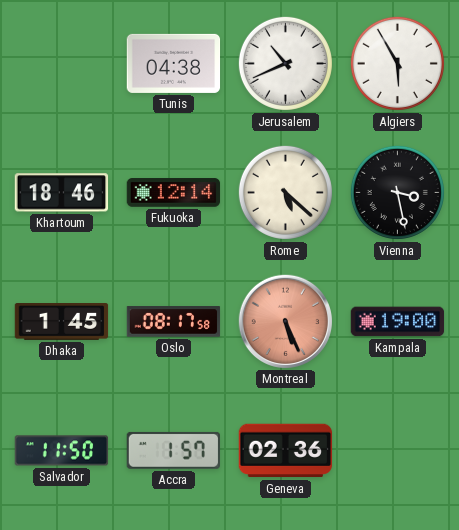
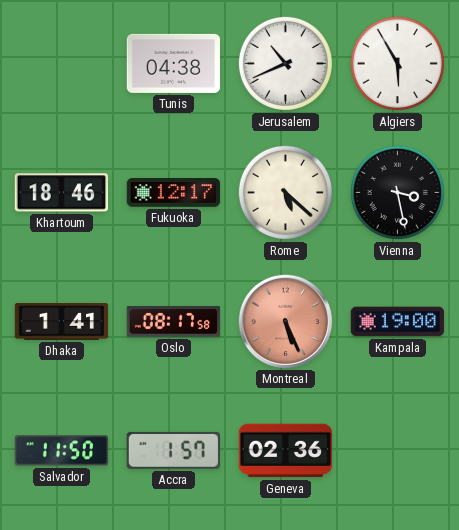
Fukuoka: 12:14 -> 12:17
Dhaka: 1:45 -> 1:41
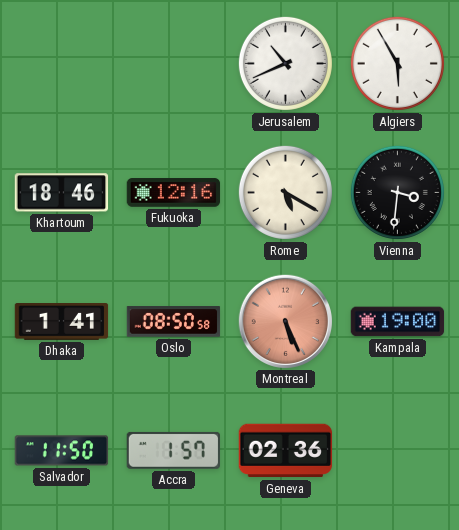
Tunis: 04:38 -> none
Fukuoka: 12:17 -> 12:16
Rome: 5:22 -> 5:20
Vienna: 3:28 -> 3:31
Oslo: 08:17 -> 08:50
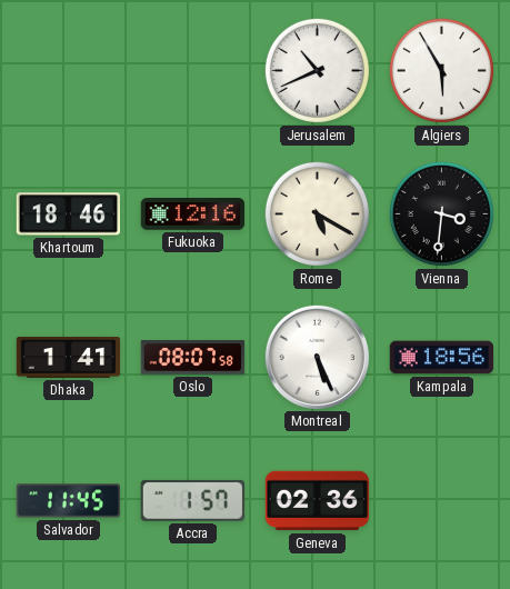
Oslo: 08:50 -> 08:07
Montreal dial: salmon -> white
Kampala: 19:00 -> 18:56
Salvador: 11:50 -> 11:45
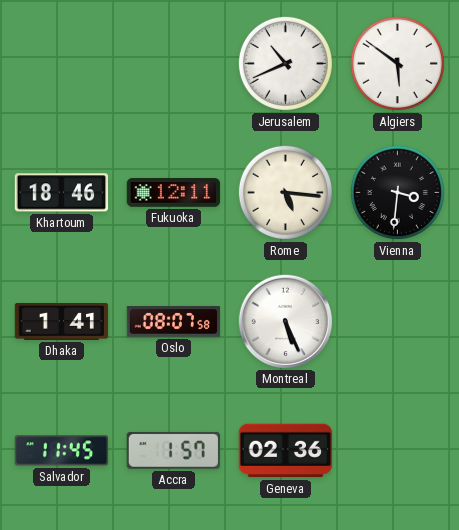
Algiers: 5:55 -> 5:51
Fukuoka: 12:16 -> 12:11
Rome: 5:20 -> 5:16
Kampala: 18:56 -> none
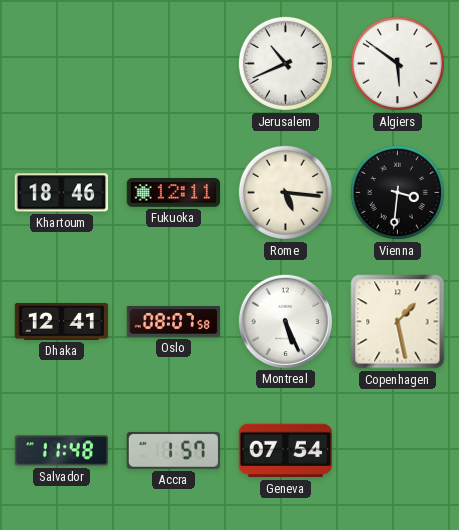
Dhaka: 1:41 -> 12:41
Copenhagen: none -> 1:28
Salvador: 11:45 -> 11:48
Geneva: 02:36 -> 07:54
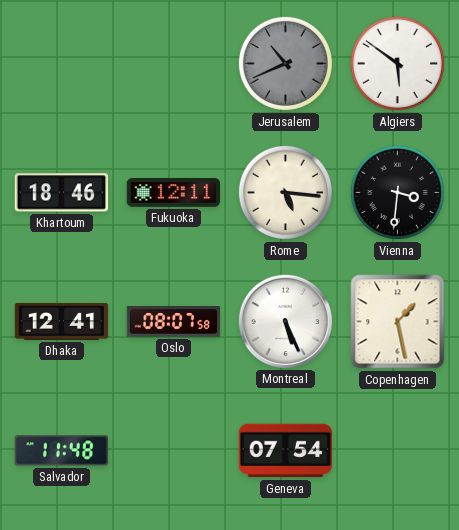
Jerusalem dial: white -> grey
Accra: 1:57 -> none
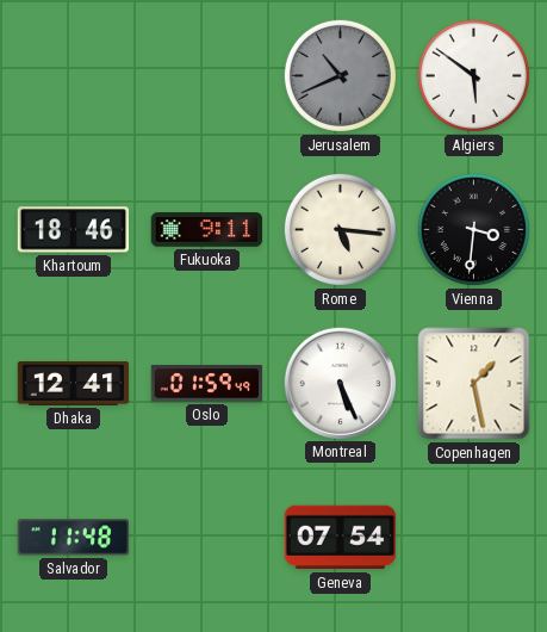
Fukuoka: 12:11 -> 9:11
Oslo: 08:07 -> 01:59
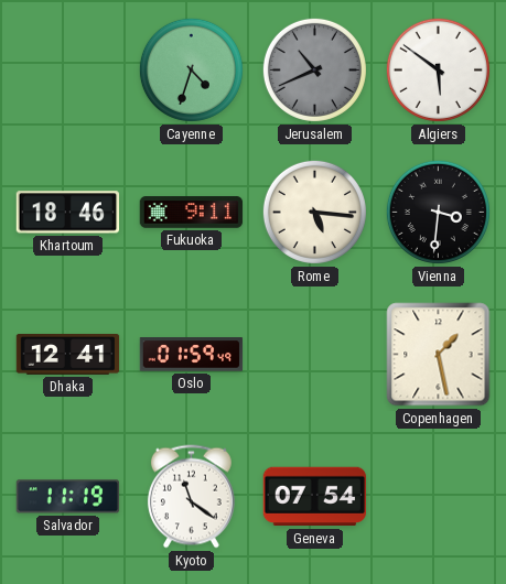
Cayenne: none -> 4:33
Montreal: 5:26 -> none
Salvador: 11:48 -> 11:19
Kyoto: none -> 11:21
